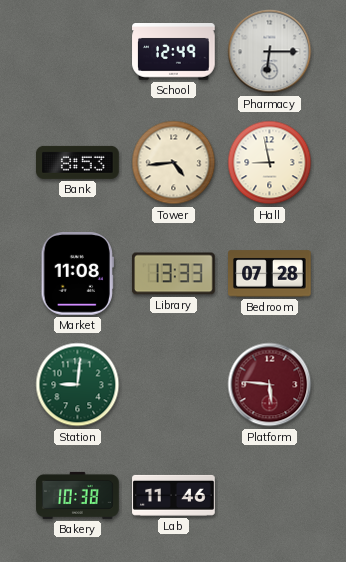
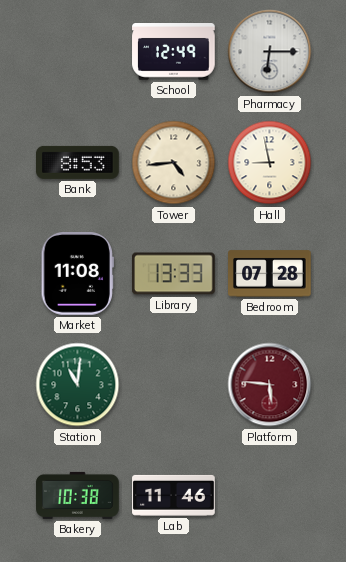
Station: 9:01 -> 11:01
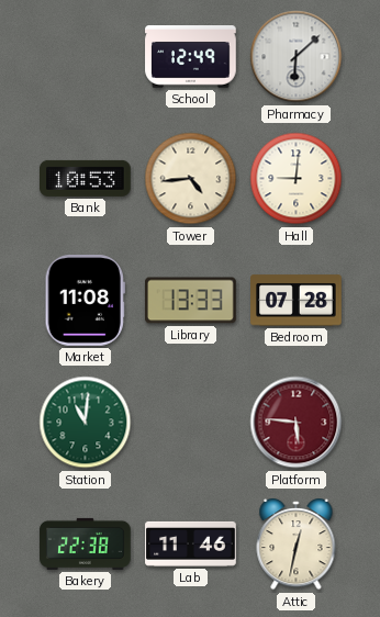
Pharmacy: 6:15 -> 6:08
Bank: 8:53 -> 10:53
Hall: 8:58 -> 9:01
Bakery: 10:38 -> 22:38
Attic: none -> 12:32
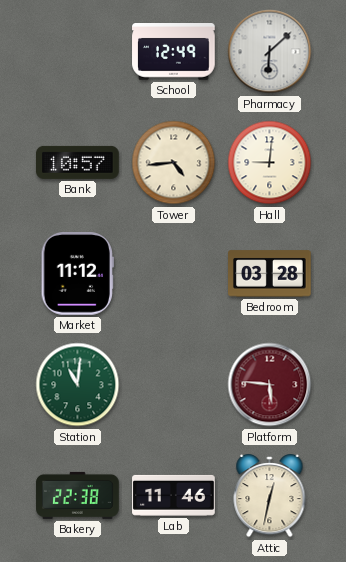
Bank: 10:53 -> 10:57
Market: 11:08 -> 11:12
Library: 13:33 -> none
Bedroom: 07:28 -> 03:28
